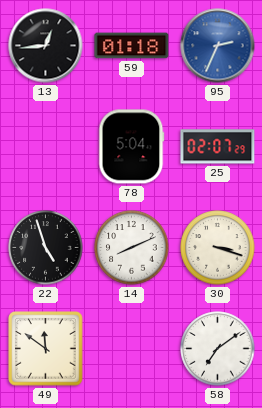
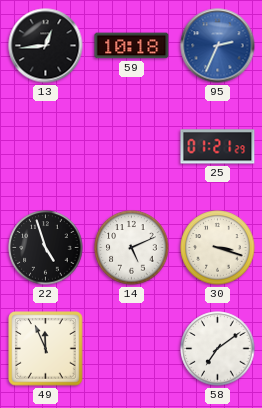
59: 01:18 -> 10:18
78: 5:04 -> none
25: 02:07 -> 01:21
14: 8:11 -> 5:11
49: 11:51 -> 11:56
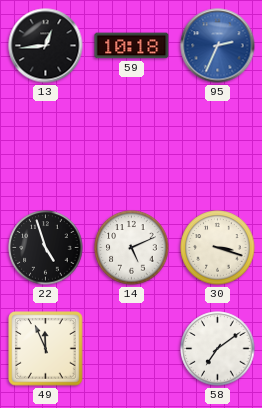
25: 01:21 -> none
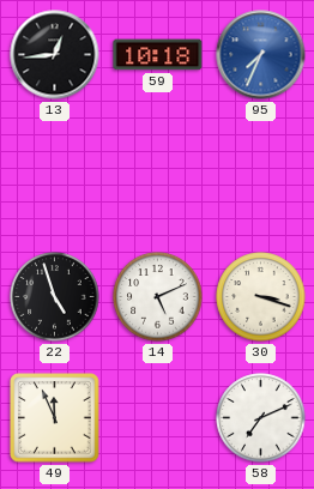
95: 2:34 -> 7:34
58: 7:09 -> 7:11
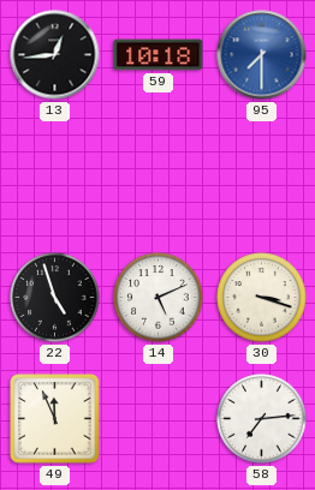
95: 7:34 -> 7:30
58: 7:11 -> 7:14
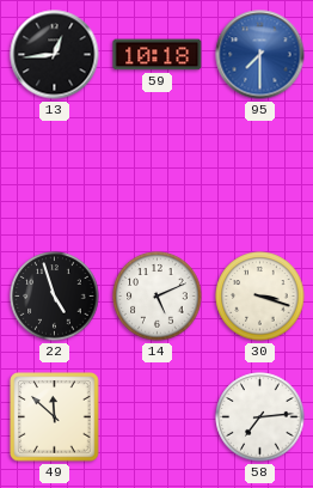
49: 11:56 -> 11:52
